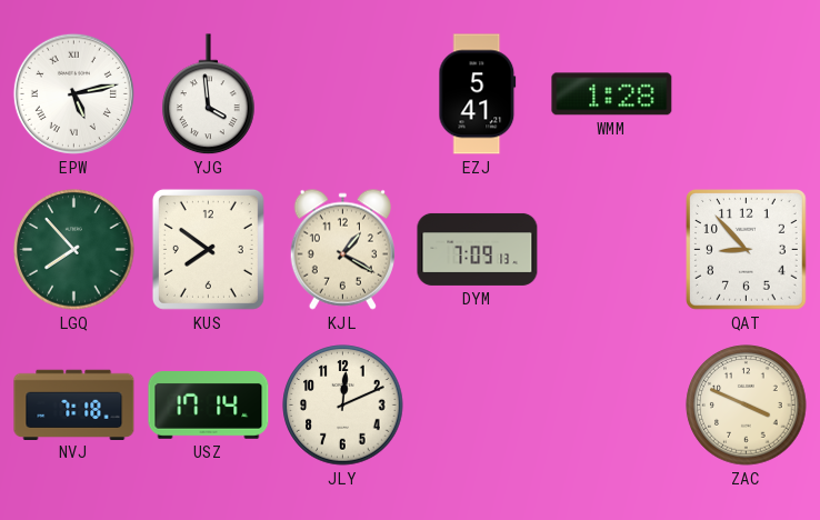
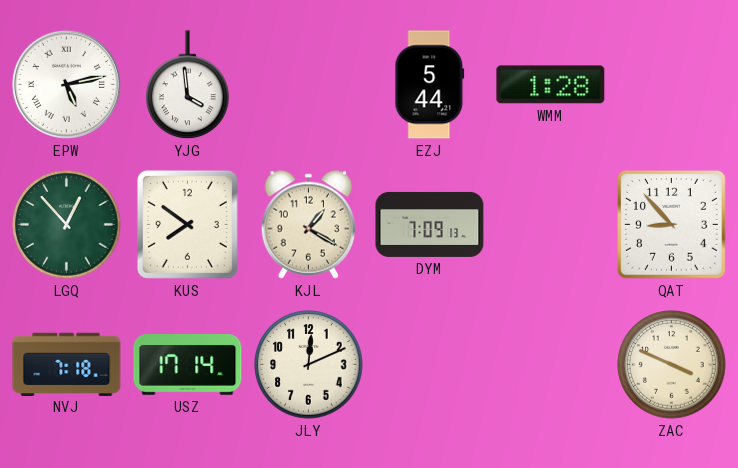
EZJ: 5:41 -> 5:44
LGQ: 7:53 -> 12:53
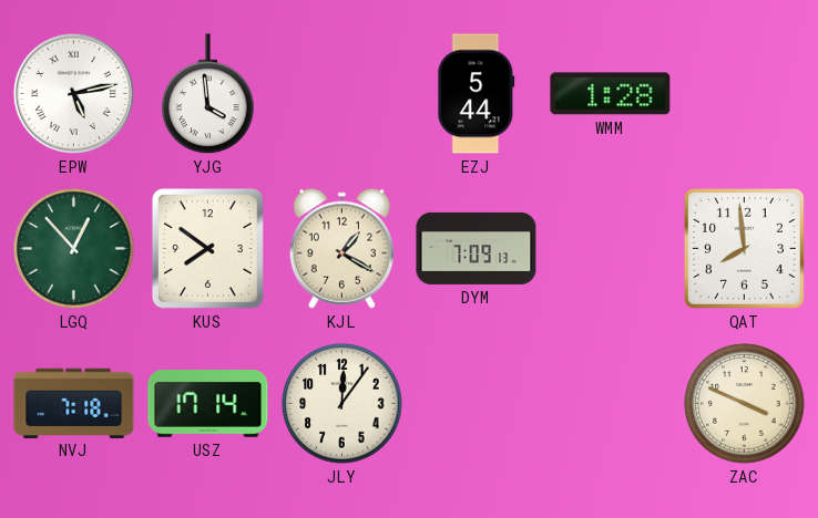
QAT: 8:53 -> 7:59
JLY: 12:11 -> 12:06
